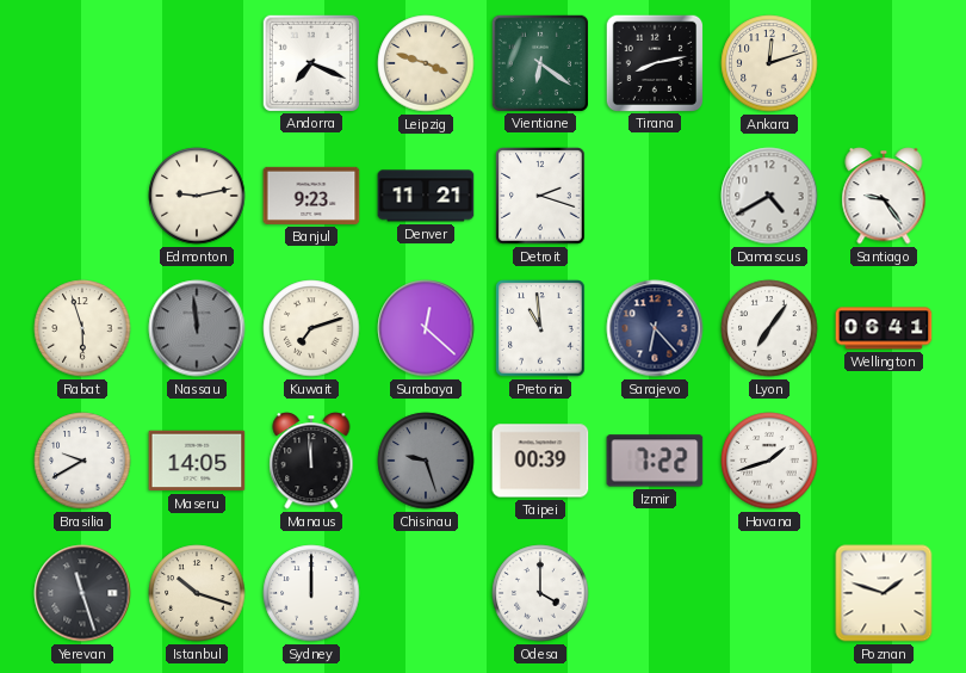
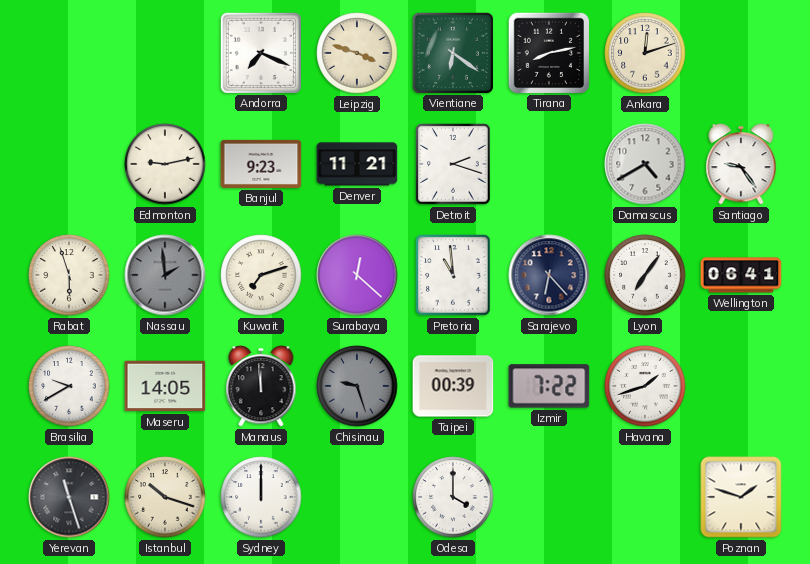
Nassau: 11:59 -> 1:59
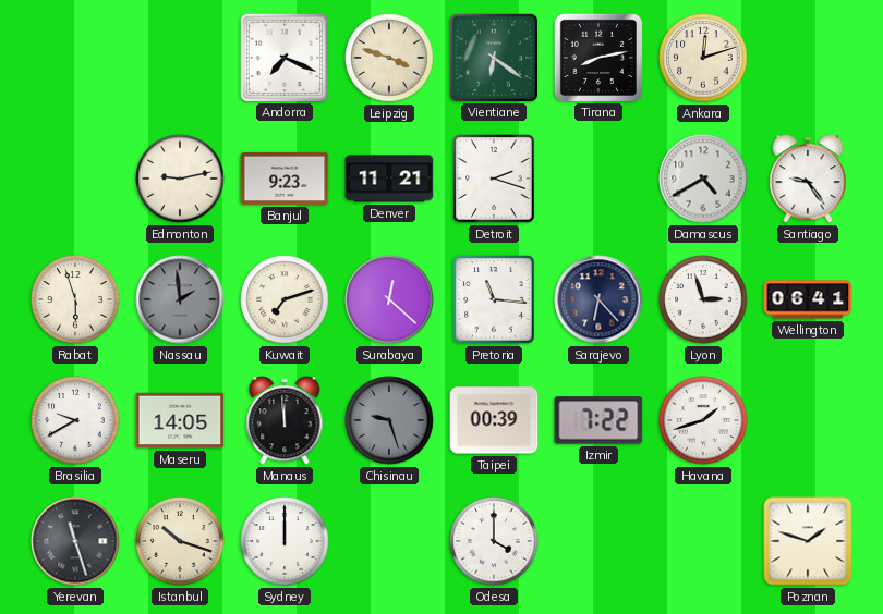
Pretoria: 10:59 -> 11:16
Lyon: 7:06 -> 2:57
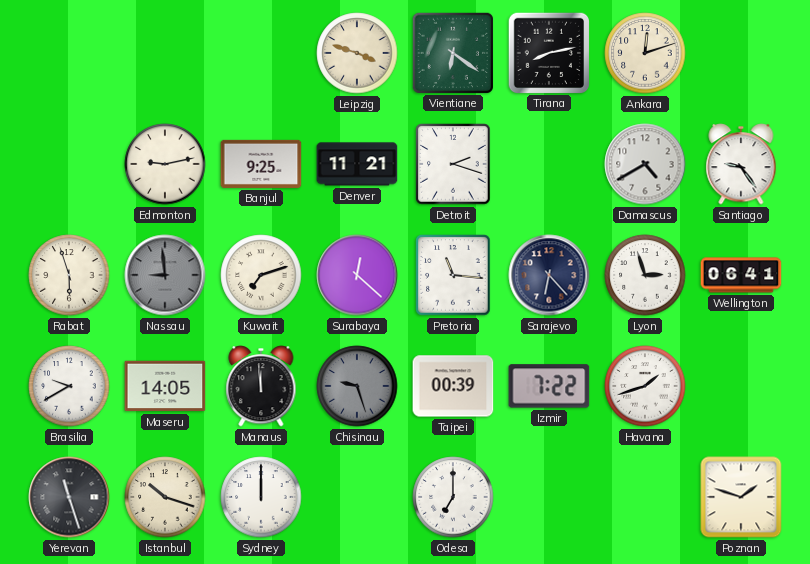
Andorra: 7:19 -> none
Banjul: 9:23 -> 9:25
Nassau: 1:59 -> 8:59
Odesa: 4:00 -> 7:00
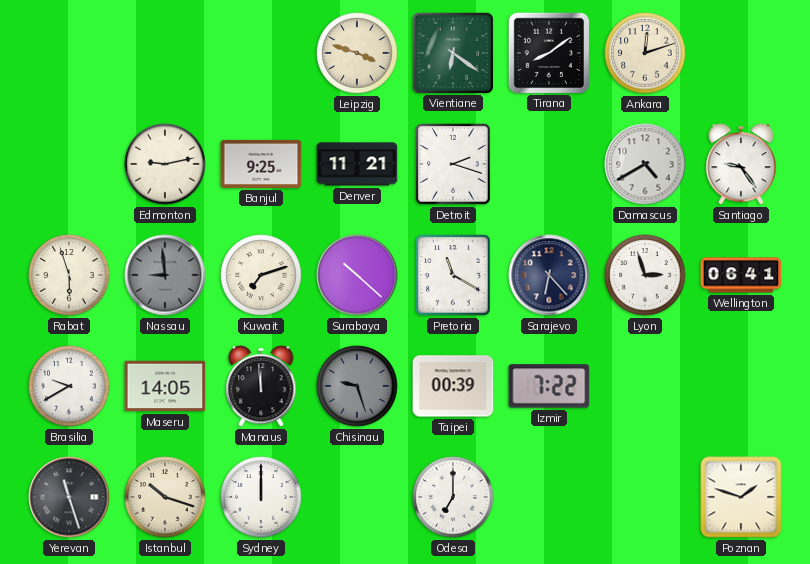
Tirana: 8:13 -> 8:09
Surabaya: 12:22 -> 10:22
Pretoria: 11:16 -> 11:20
Havana: 1:42 -> none
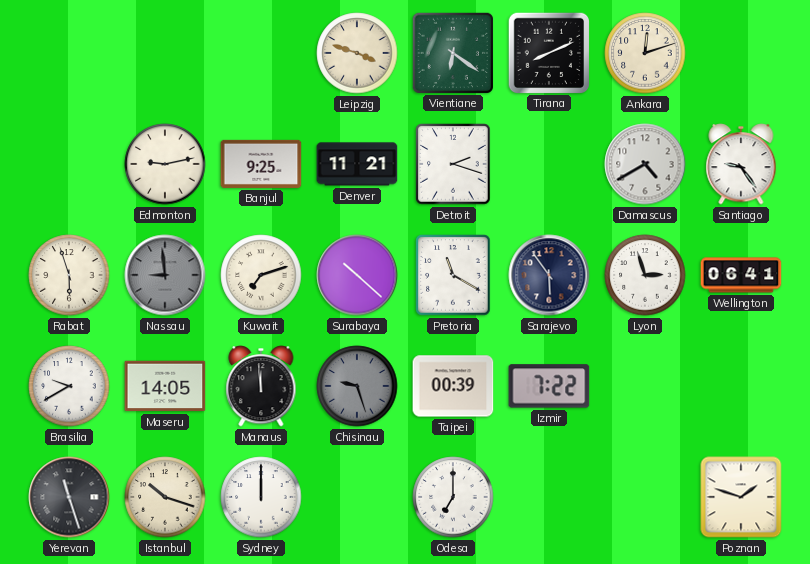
Tirana: 8:09 -> 8:11
Sarajevo: 6:23 -> 5:54
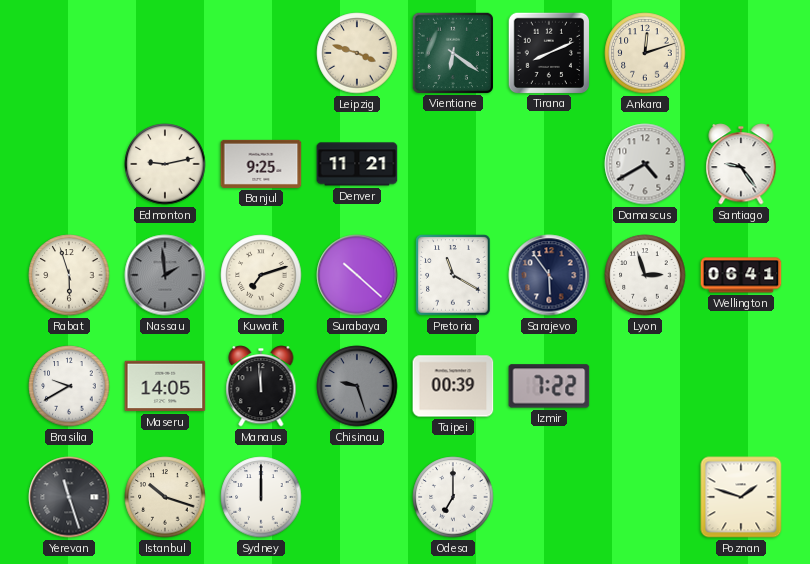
Detroit: 2:18 -> none
Nassau: 8:59 -> 1:59
